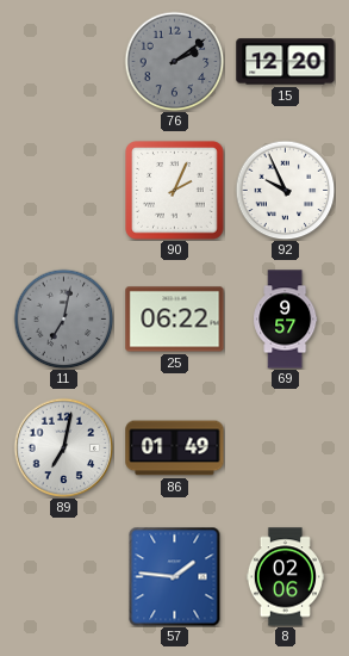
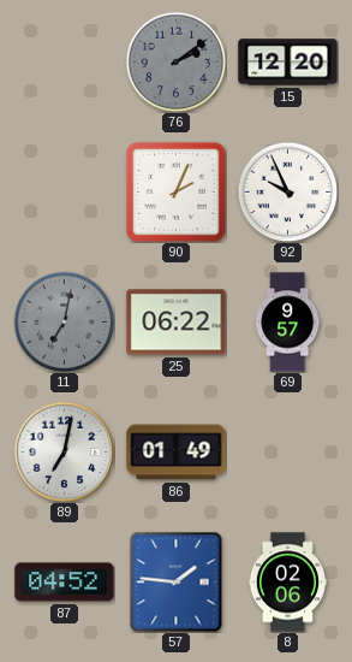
87: none -> 04:52
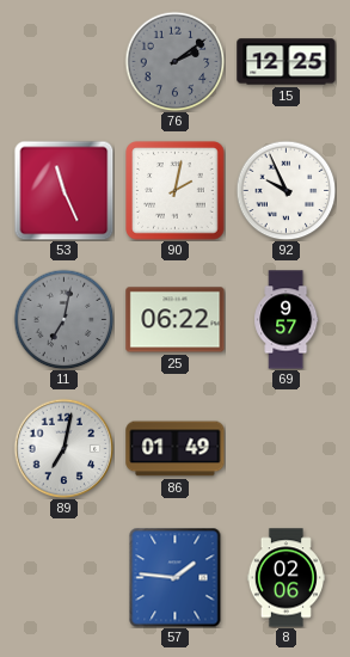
15: 12:20 -> 12:25
53: none -> 11:26
90: 2:04 -> 2:02
87: 04:52 -> none
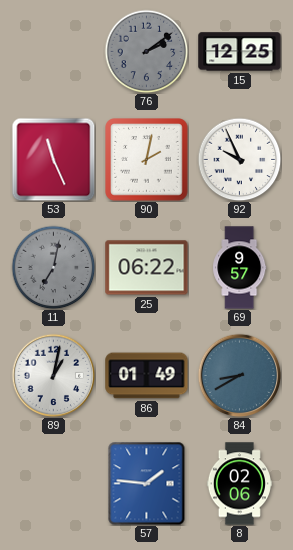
89: 7:02 -> 1:02
84: none -> 8:40
